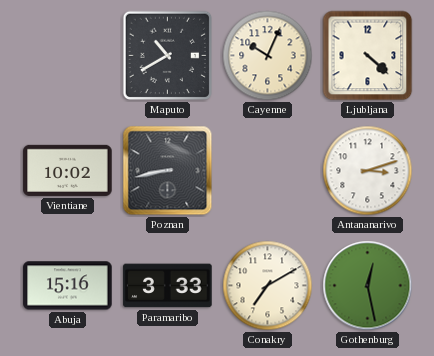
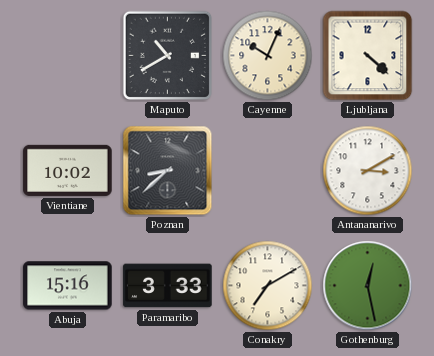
Poznan: 8:43 -> 8:38
Antananarivo: 3:12 -> 3:10
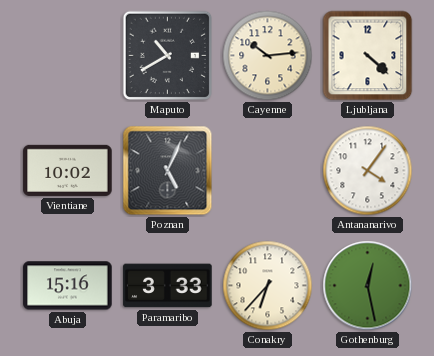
Cayenne: 10:04 -> 10:14
Poznan: 8:38 -> 5:04
Antananarivo: 3:10 -> 4:06
Conakry: 7:10 -> 6:37
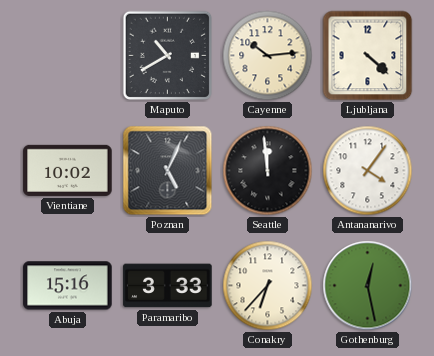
Seattle: none -> 11:59
